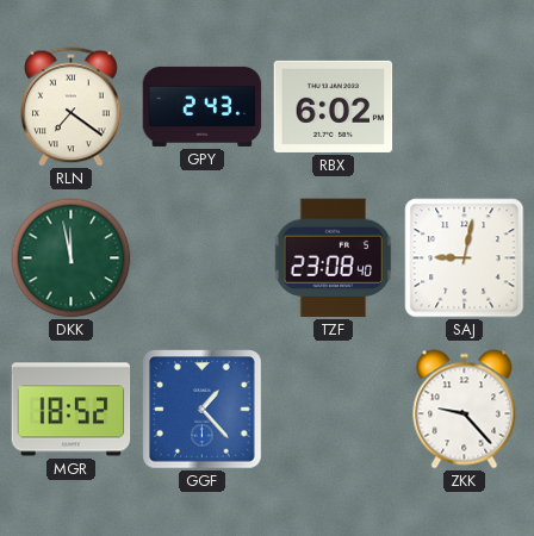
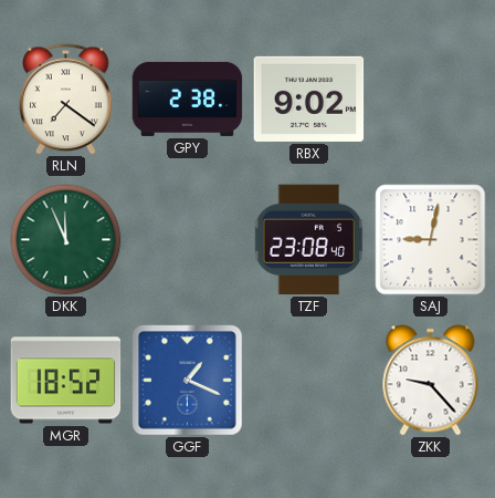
GPY: 2:43 -> 2:38
RBX: 6:02 -> 9:02
DKK: 11:58 -> 11:56
GGF: 1:23 -> 1:19
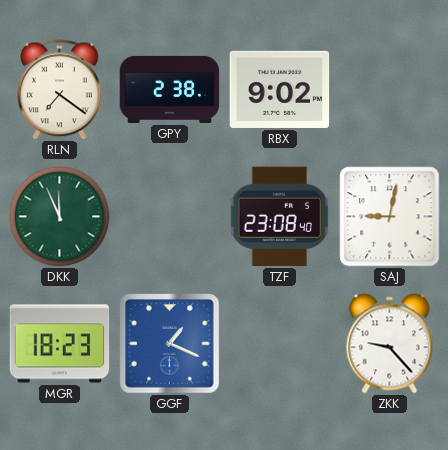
MGR: 18:52 -> 18:23
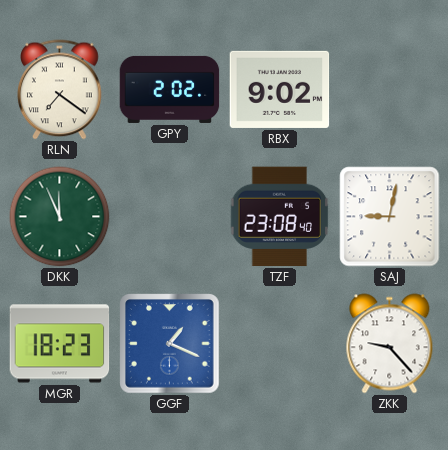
GPY: 2:38 -> 2:02
